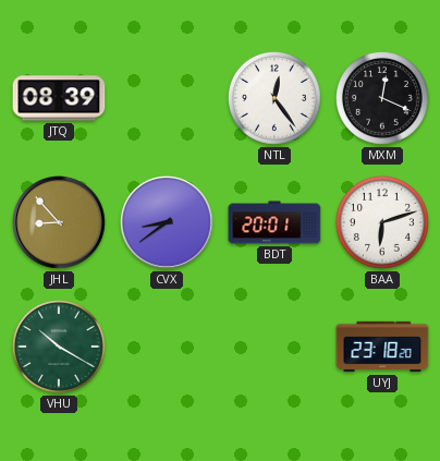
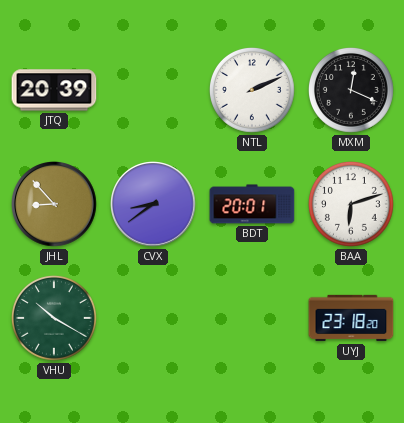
JTQ: 08:39 -> 20:39
NTL: 12:24 -> 2:11
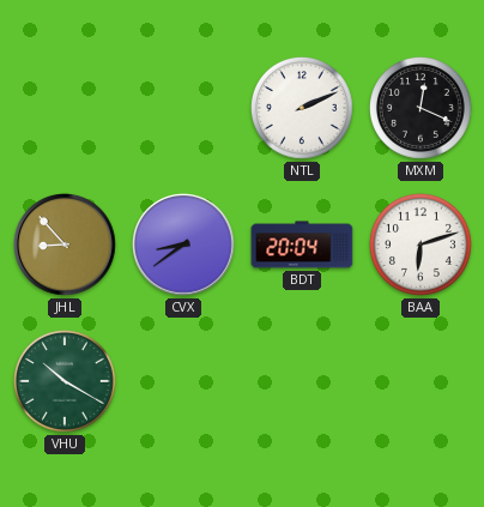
JTQ: 20:39 -> none
BDT: 20:01 -> 20:04
UYJ: 23:18 -> none
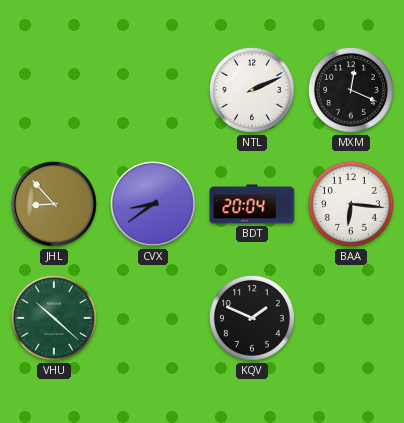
BAA: 6:12 -> 6:16
VHU: 10:20 -> 10:22
KQV: none -> 1:49
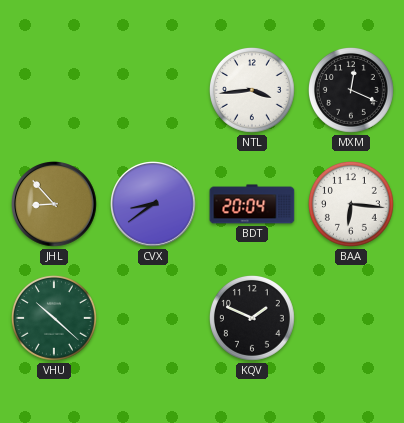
NTL: 2:11 -> 3:44
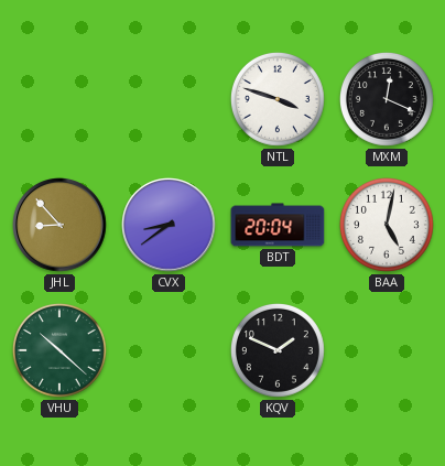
NTL: 3:44 -> 3:48
BAA: 6:16 -> 5:02
